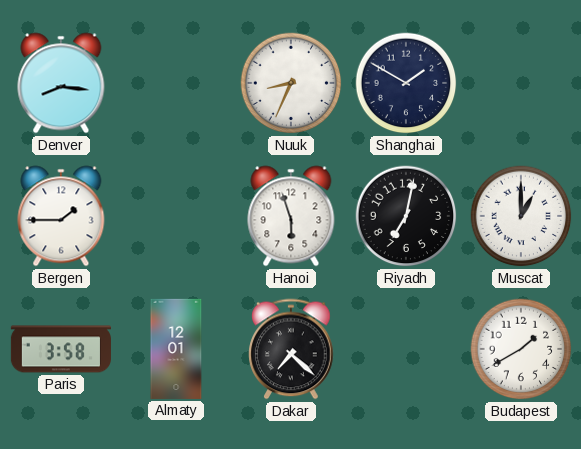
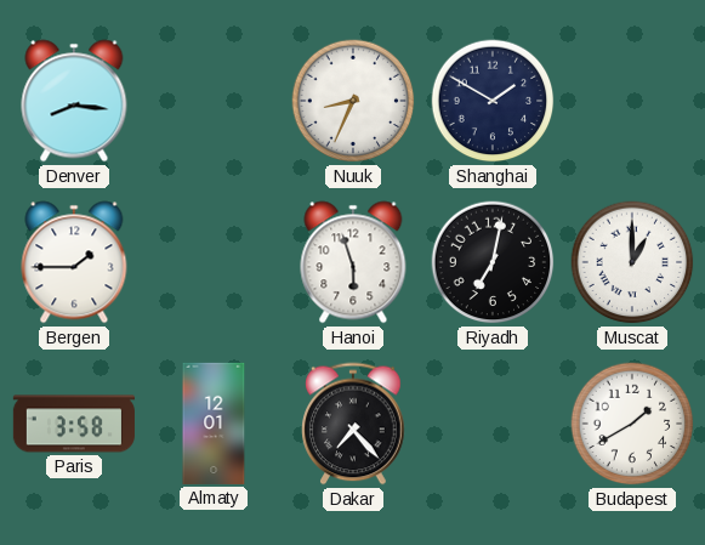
Dakar: 7:22 -> 7:23
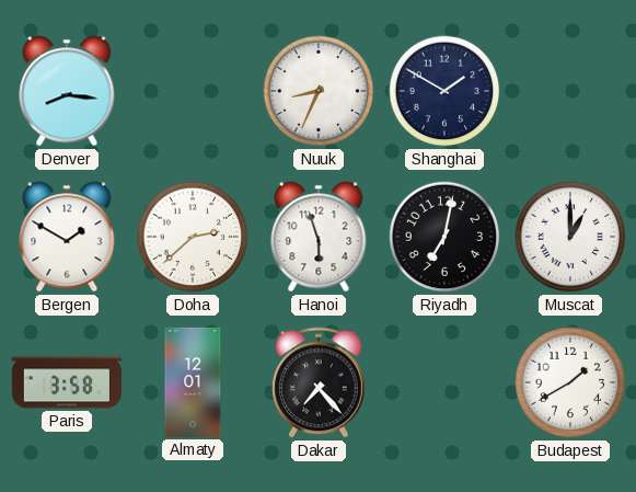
Bergen: 1:45 -> 1:50
Doha: none -> 2:38
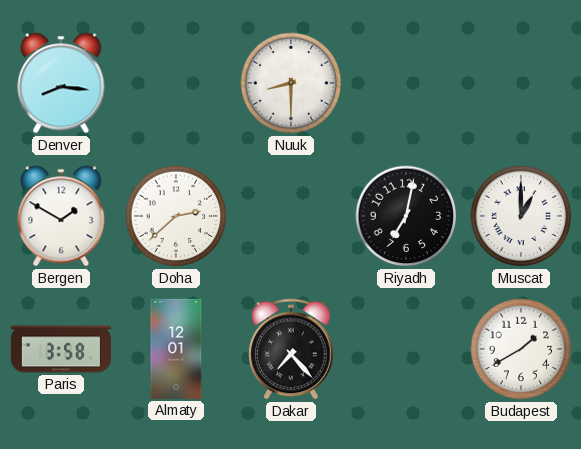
Nuuk: 8:34 -> 8:30
Shanghai: 1:50 -> none
Hanoi: 5:57 -> none
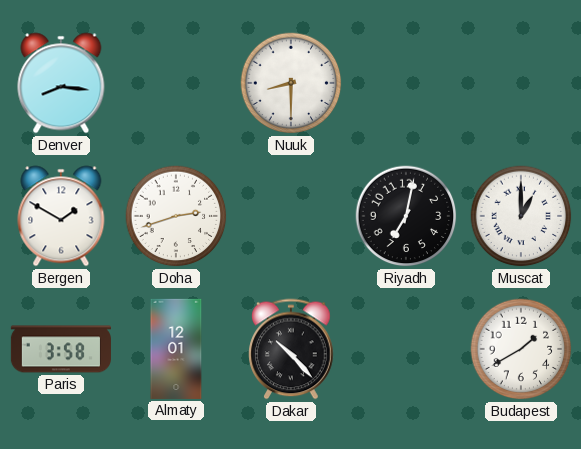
Doha: 2:38 -> 2:42
Dakar: 7:23 -> 10:23
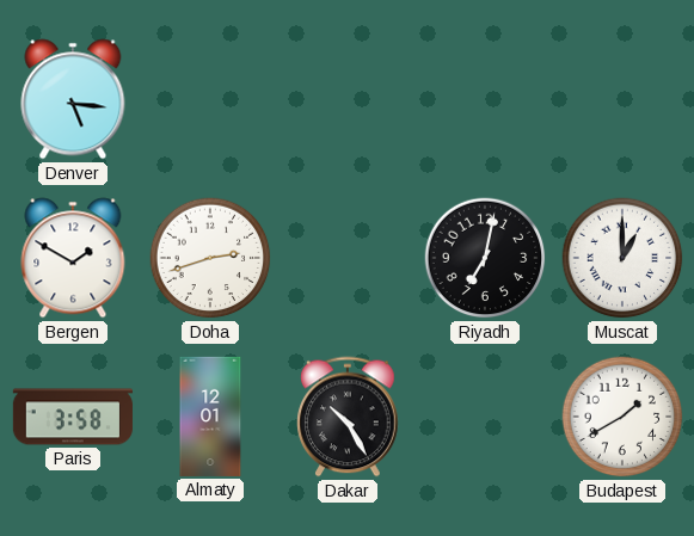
Denver: 8:16 -> 5:16
Nuuk: 8:30 -> none
Dakar: 10:23 -> 10:25
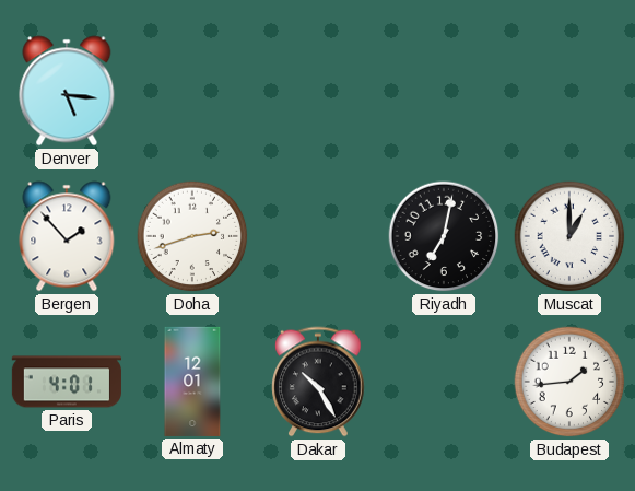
Bergen: 1:50 -> 1:53
Paris: 3:58 -> 4:01
Budapest: 1:40 -> 1:44
